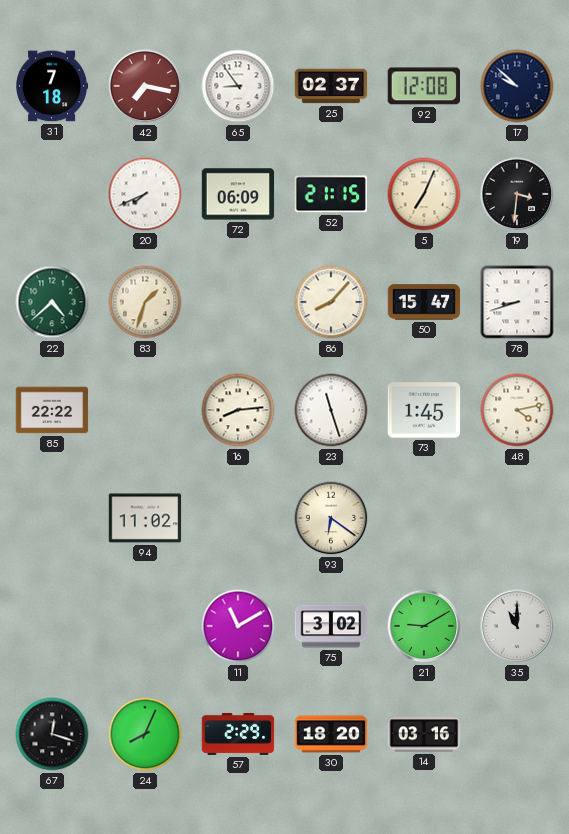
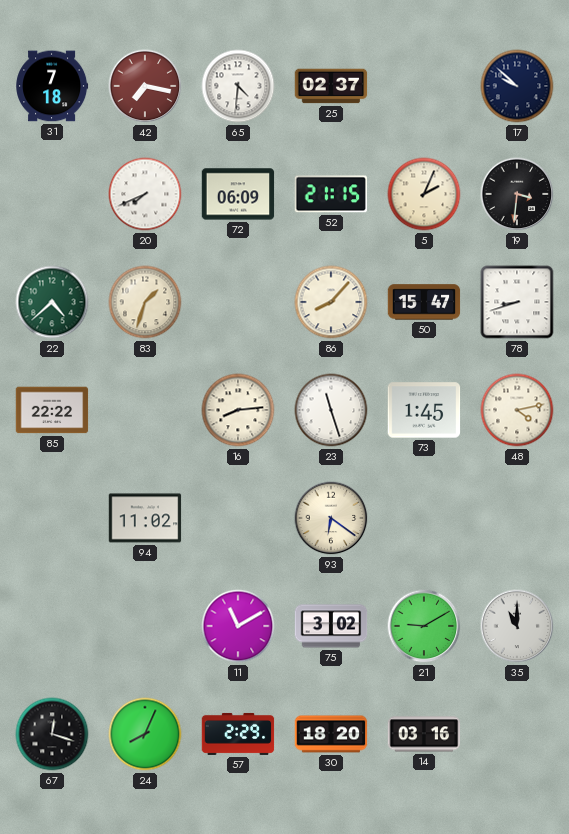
65: 8:54 -> 4:31
92: 12:08 -> none
5: 7:04 -> 2:04
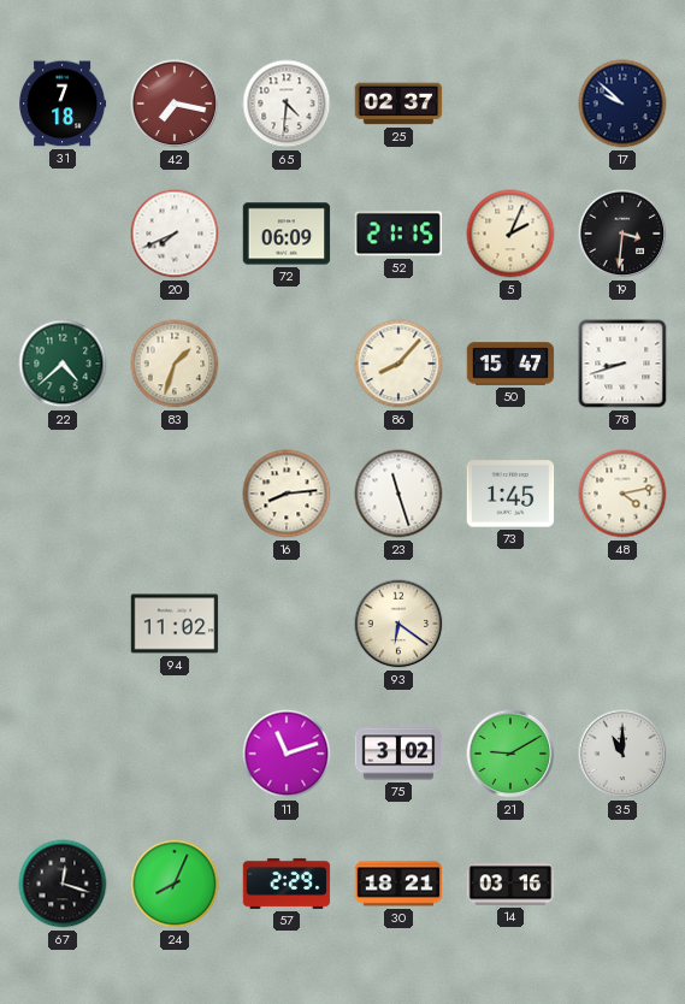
85: 22:22 -> none
11: 11:10 -> 11:12
30: 18:20 -> 18:21
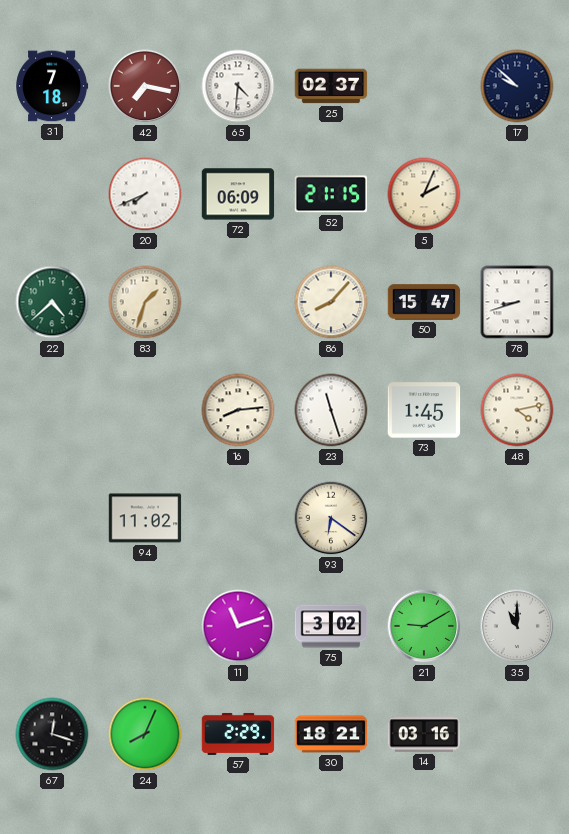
19: 3:31 -> none
